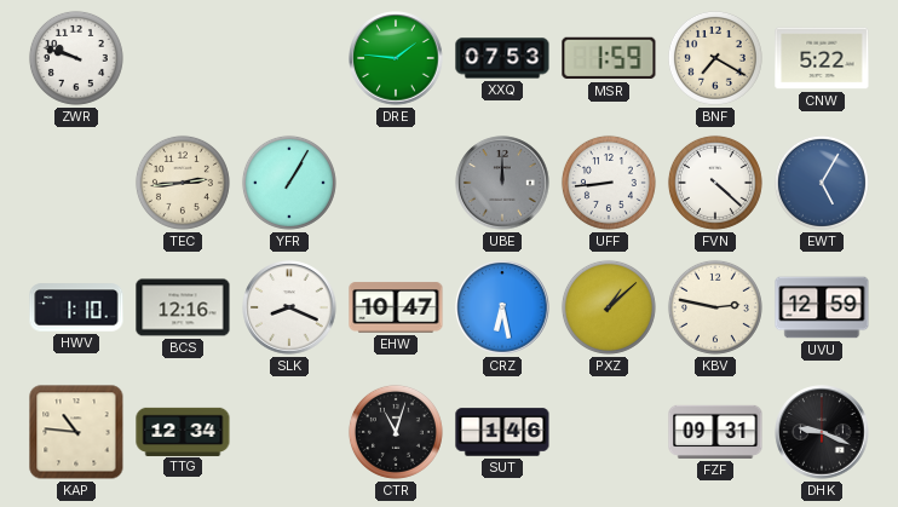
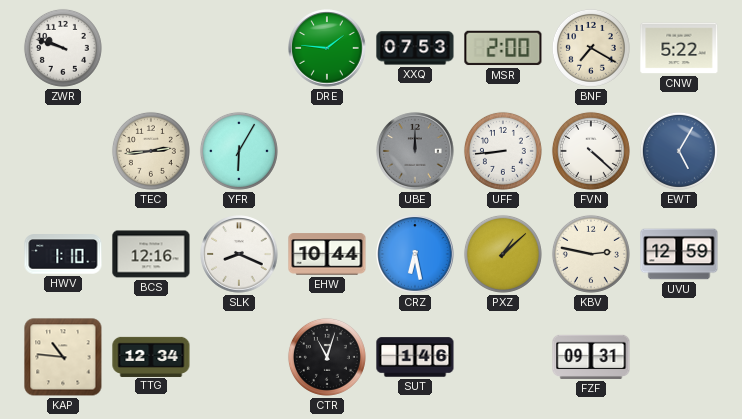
MSR: 1:59 -> 2:00
YFR: 1:05 -> 6:05
EHW: 10:47 -> 10:44
DHK: 9:19 -> none
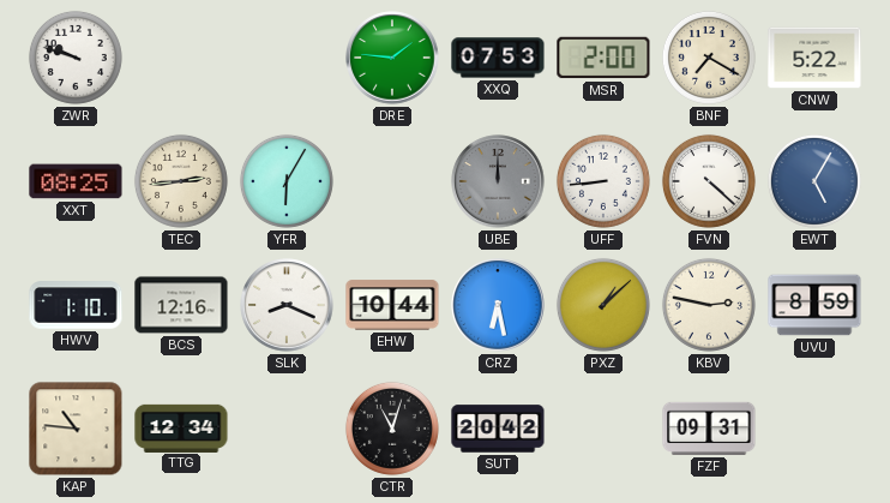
XXT: none -> 08:25
UVU: 12:59 -> 8:59
SUT: 1:46 -> 20:42
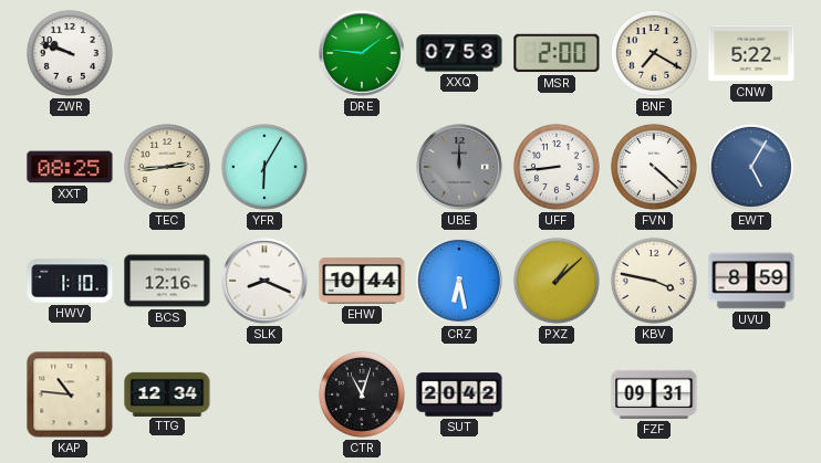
KBV: 2:47 -> 3:47
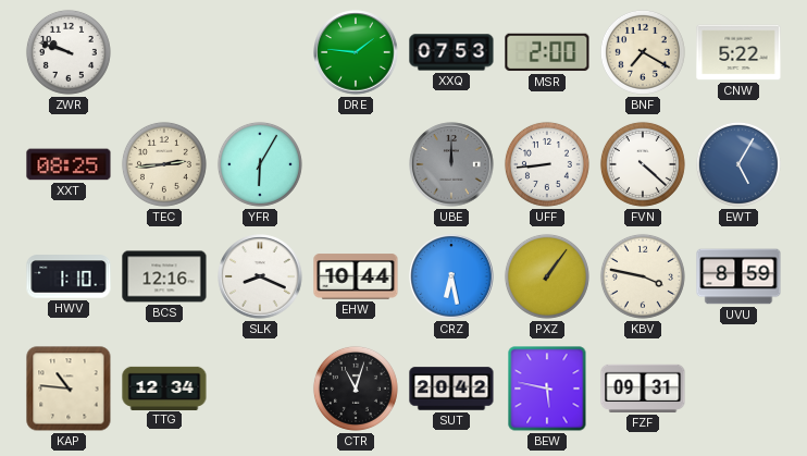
PXZ: 1:08 -> 1:06
BEW: none -> 5:47
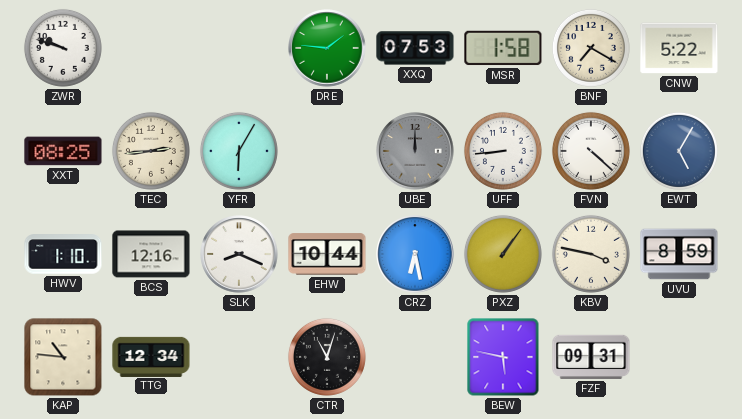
MSR: 2:00 -> 1:58
SUT: 20:42 -> none
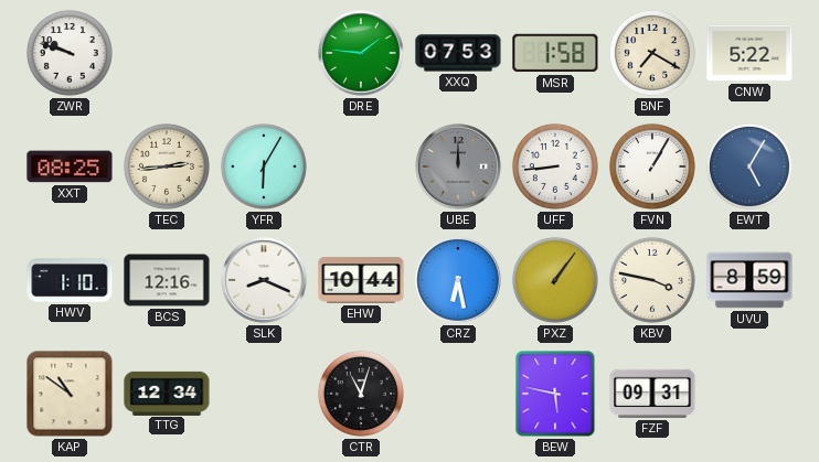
FVN: 4:22 -> 1:05
KAP: 10:46 -> 10:51
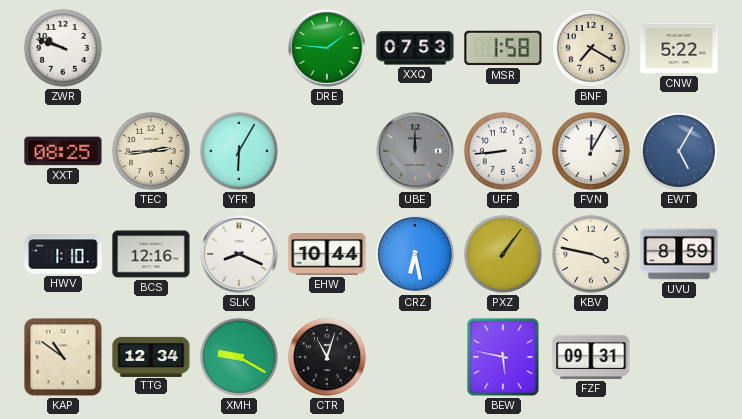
FVN: 1:05 -> 12:05
XMH: none -> 9:20
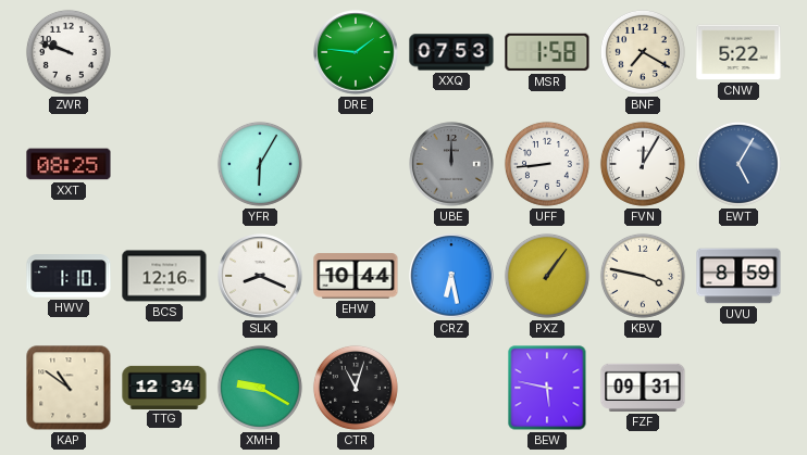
TEC: 2:44 -> none
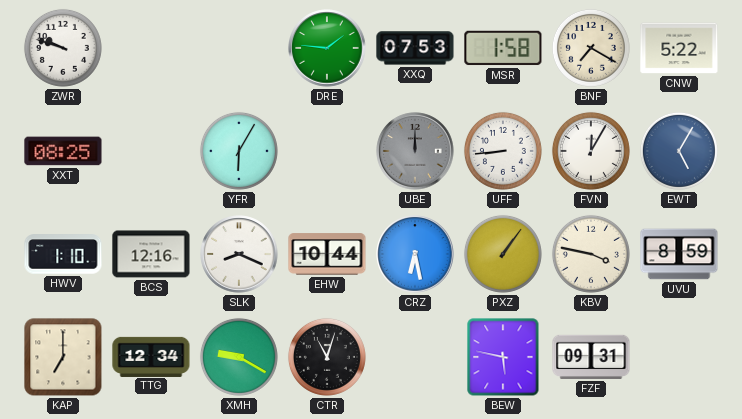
KAP: 10:51 -> 7:00
